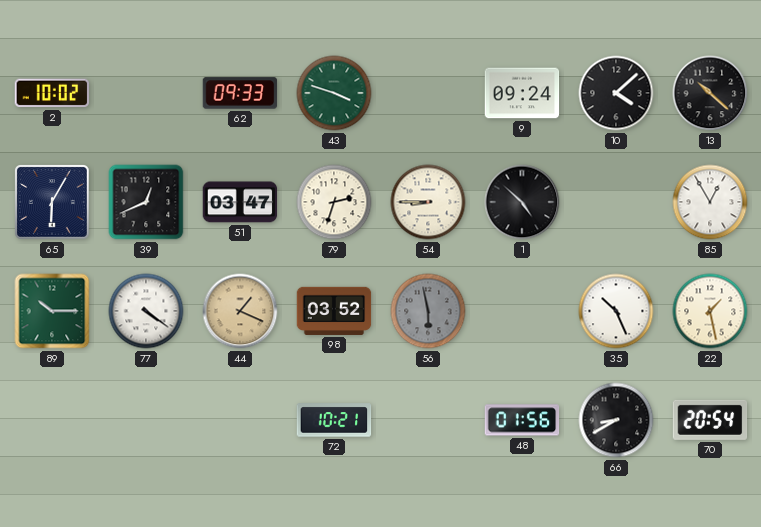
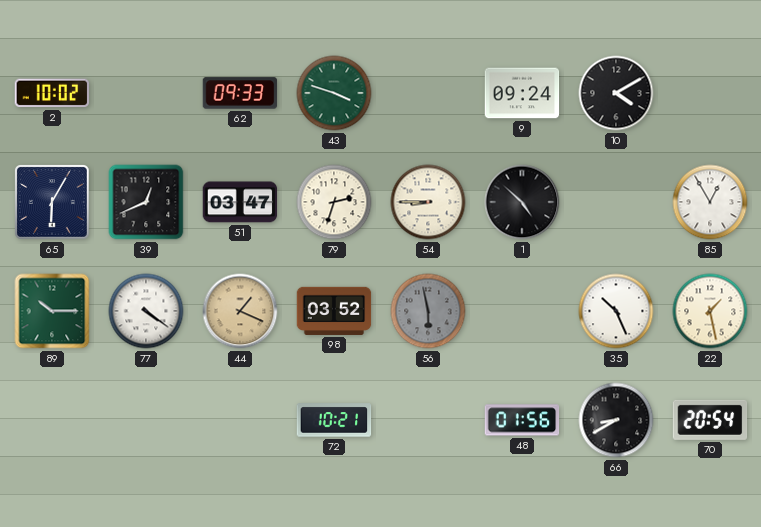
10: 4:08 -> 4:10
13: 10:22 -> none
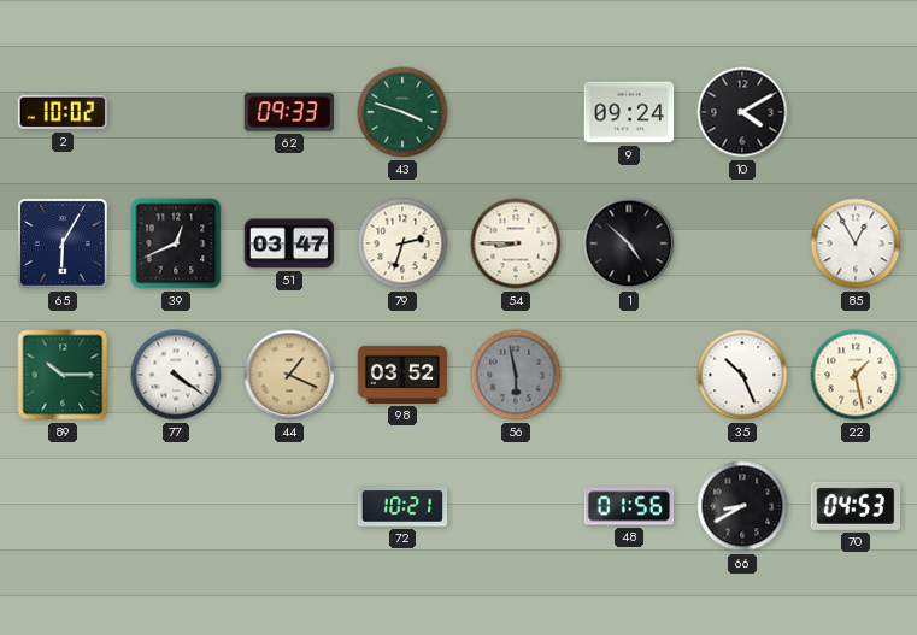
70: 20:54 -> 04:53
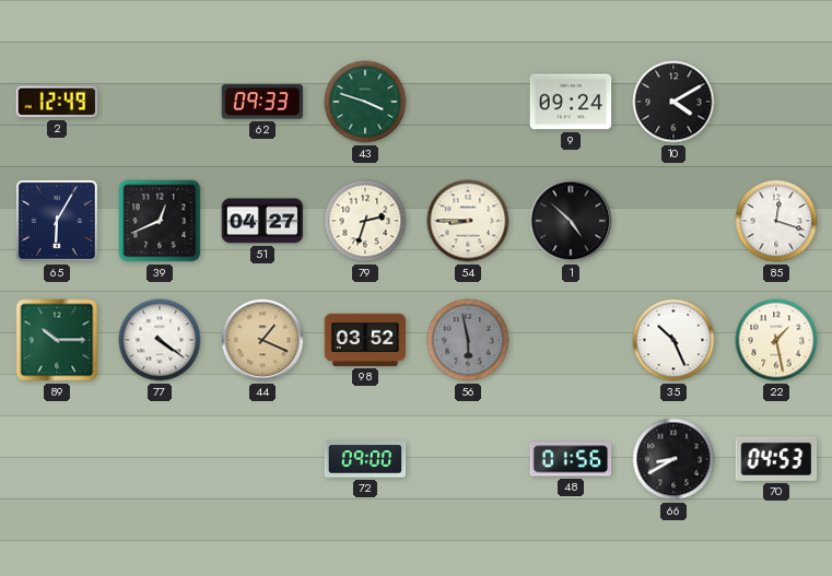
2: 10:02 -> 12:49
51: 03:47 -> 04:27
85: 12:55 -> 12:18
72: 10:21 -> 09:00
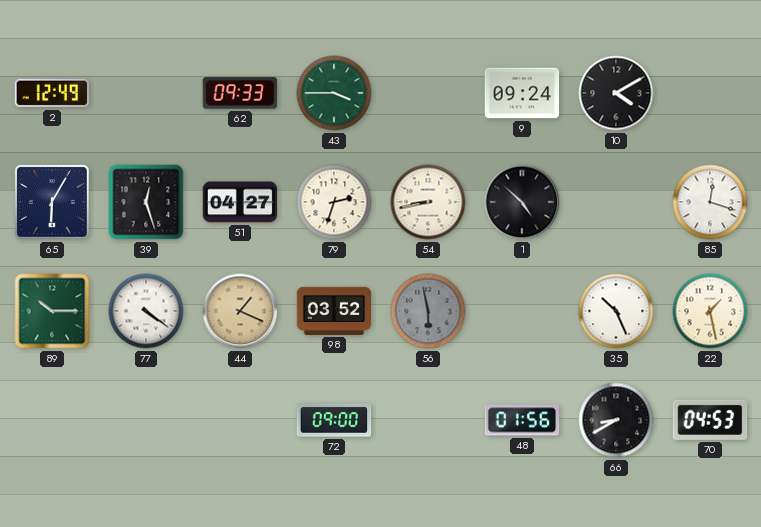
43: 3:48 -> 3:45
39: 12:41 -> 12:27
54: 8:45 -> 8:43
